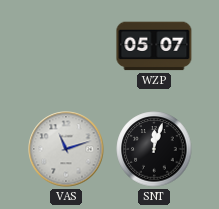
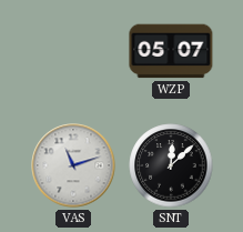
SNT: 12:03 -> 12:08
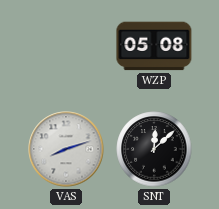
WZP: 05:07 -> 05:08
VAS: 11:12 -> 8:12
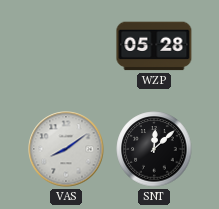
WZP: 05:08 -> 05:28
VAS: 8:12 -> 8:09
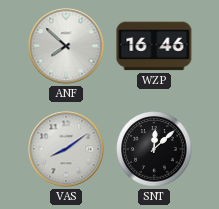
ANF: none -> 7:52
WZP: 05:28 -> 16:46
